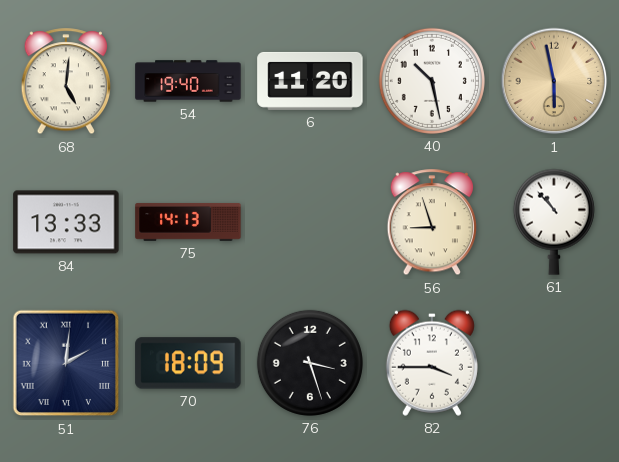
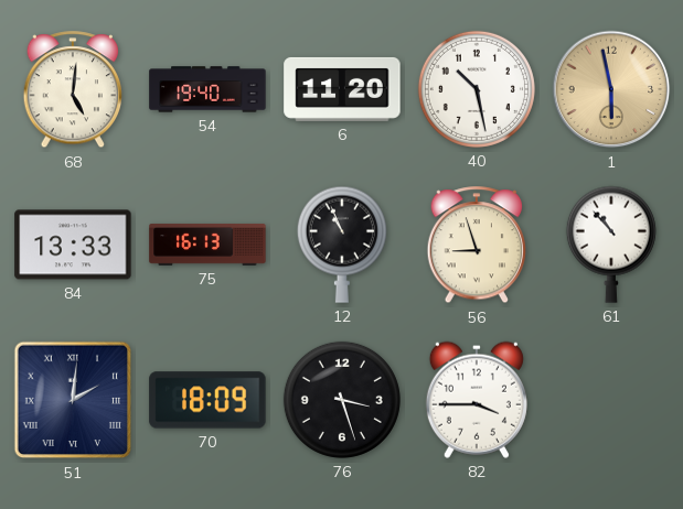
75: 14:13 -> 16:13
12: none -> 10:56
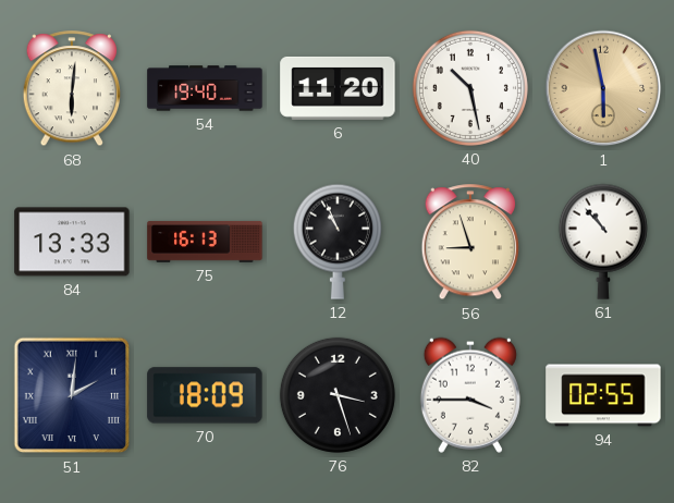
68: 5:01 -> 6:01
94: none -> 02:55
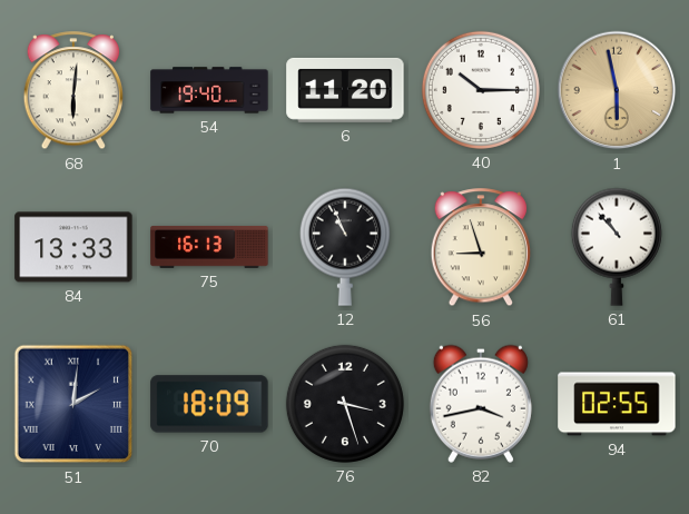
40: 10:28 -> 10:15
82: 3:45 -> 3:43
